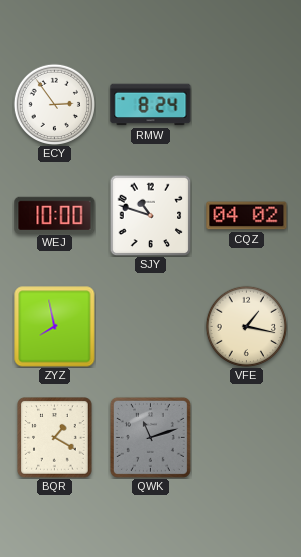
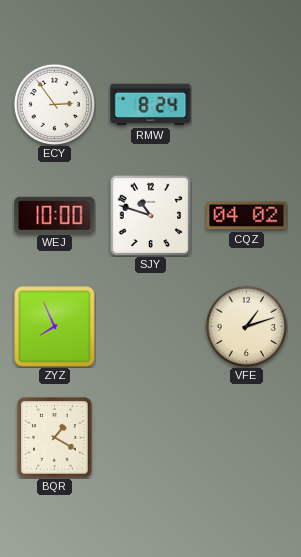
ZYZ: 7:58 -> 7:56
VFE: 1:17 -> 1:12
QWK: 11:12 -> none
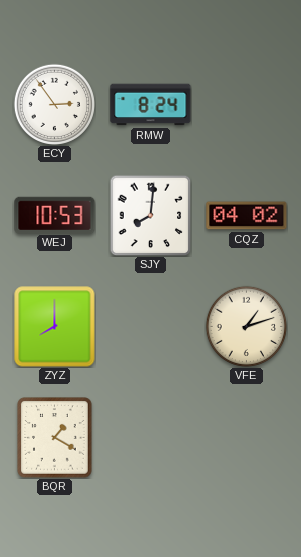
WEJ: 10:00 -> 10:53
SJY: 10:48 -> 8:01
ZYZ: 7:56 -> 8:00
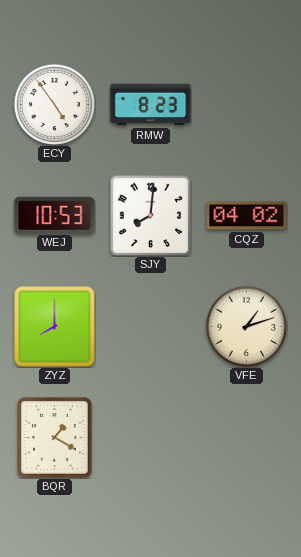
ECY: 2:54 -> 4:54
RMW: 8:24 -> 8:23
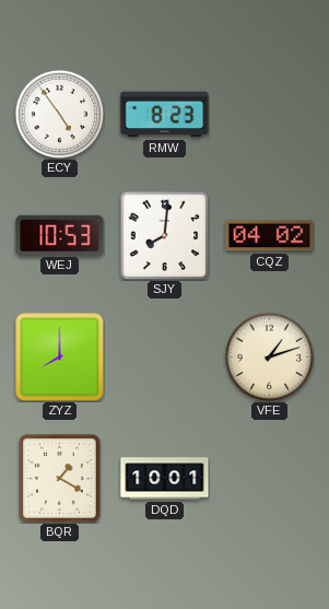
DQD: none -> 10:01
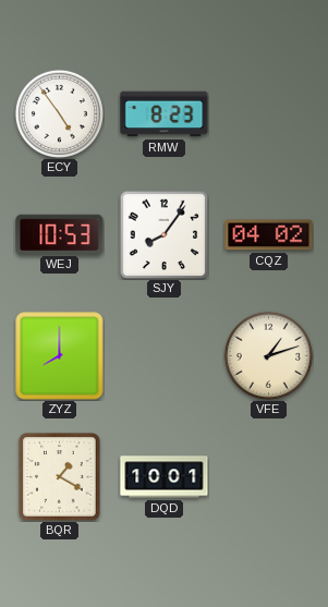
SJY: 8:01 -> 8:06
